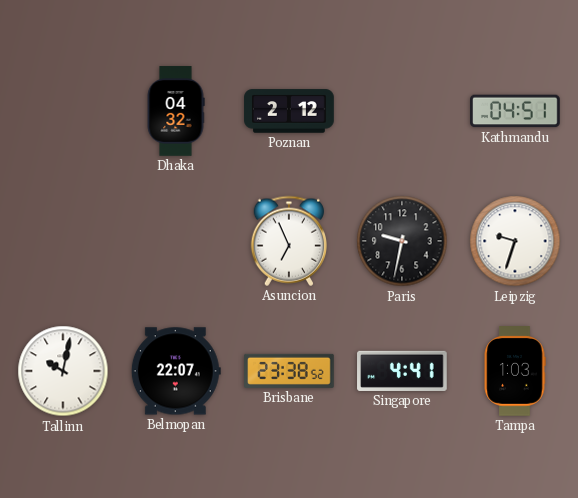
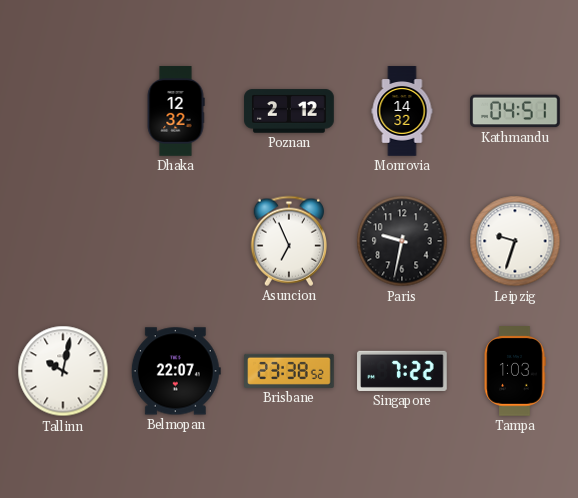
Dhaka: 04:32 -> 12:32
Monrovia: none -> 14:32
Singapore: 4:41 -> 7:22
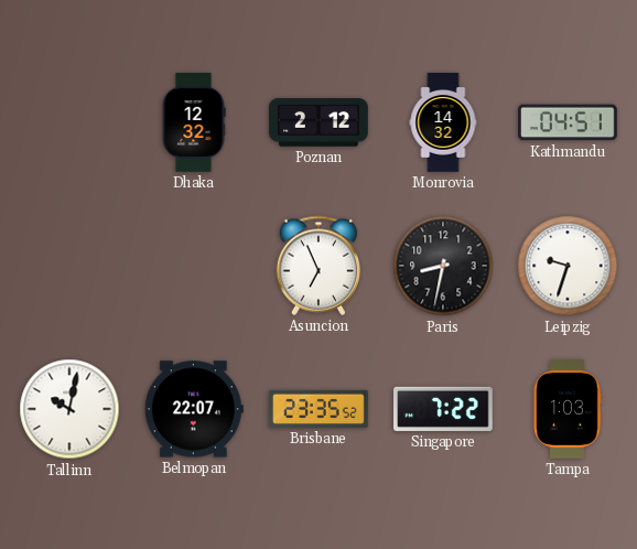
Paris: 9:32 -> 8:32
Brisbane: 23:38 -> 23:35
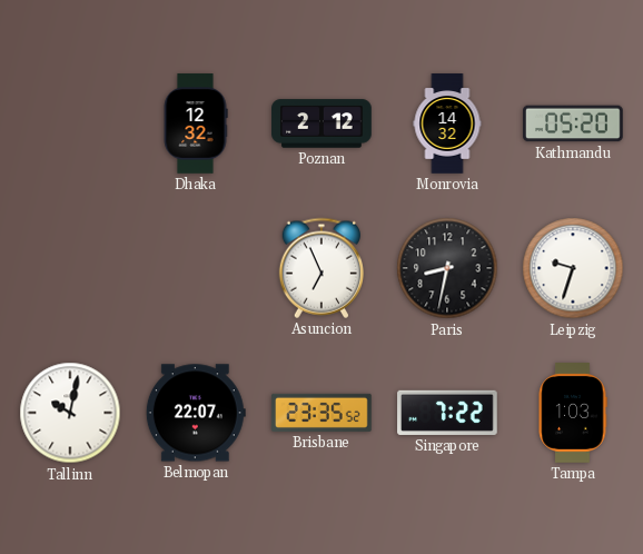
Kathmandu: 04:51 -> 05:20
